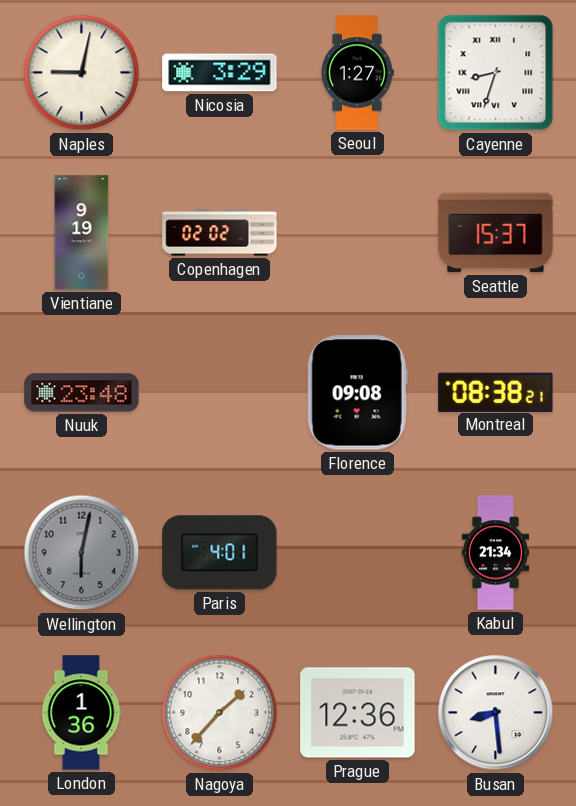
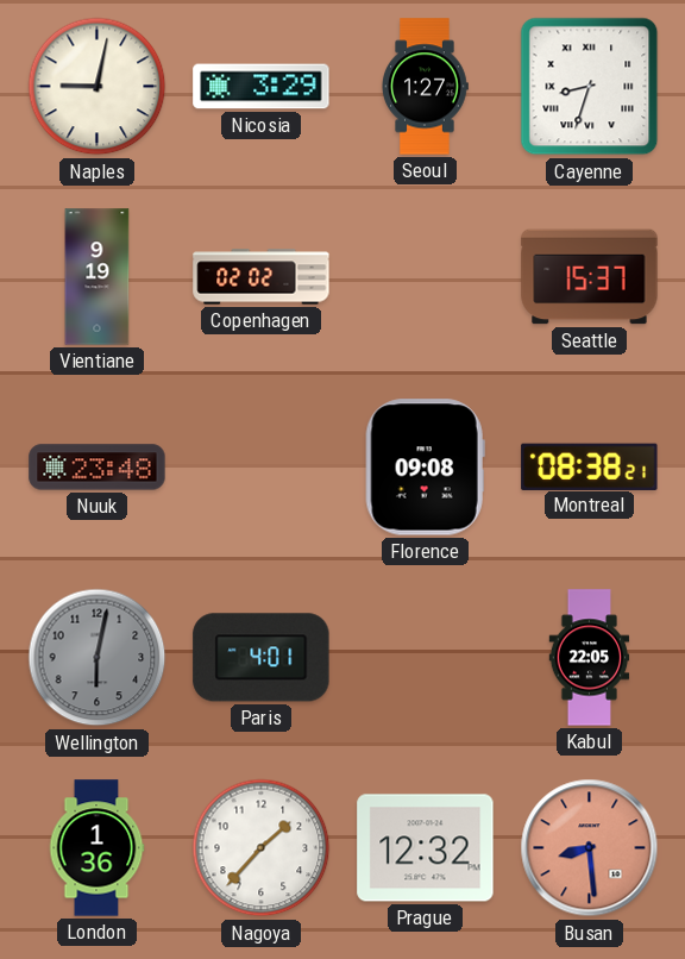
Kabul: 21:34 -> 22:05
Prague: 12:36 -> 12:32
Busan dial: white -> salmon
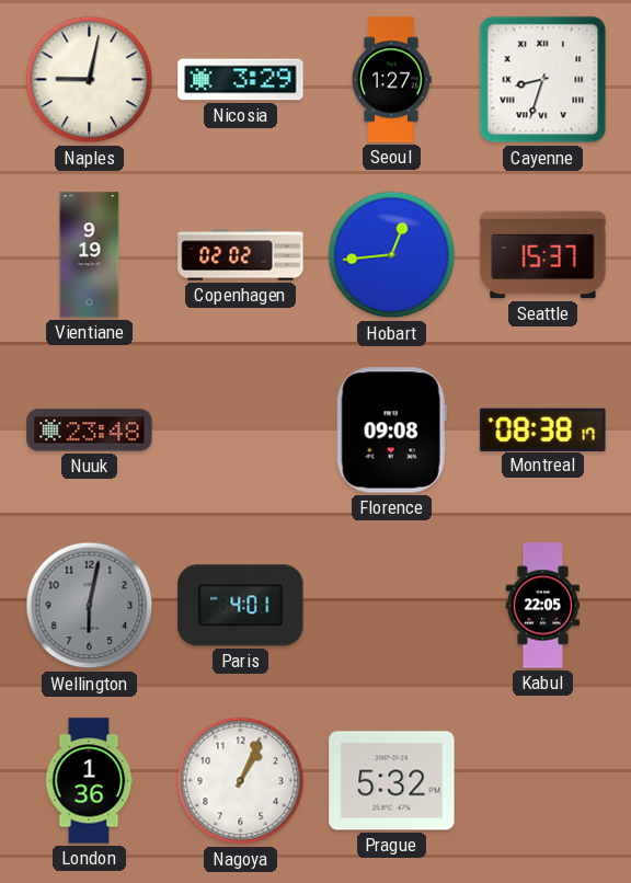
Hobart: none -> 12:44
Montreal: 08:38:21 -> 08:38:17
Nagoya: 1:37 -> 1:04
Prague: 12:32 -> 5:32
Busan: 8:29 -> none
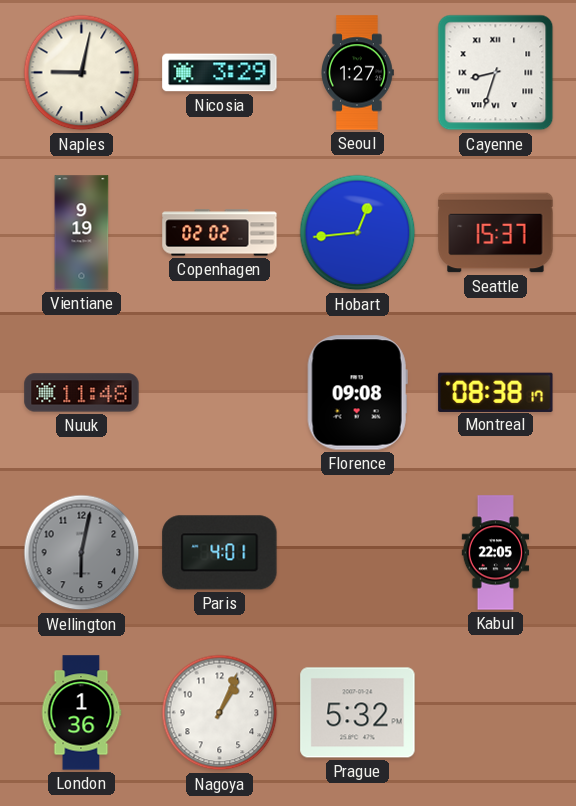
Nuuk: 23:48 -> 11:48
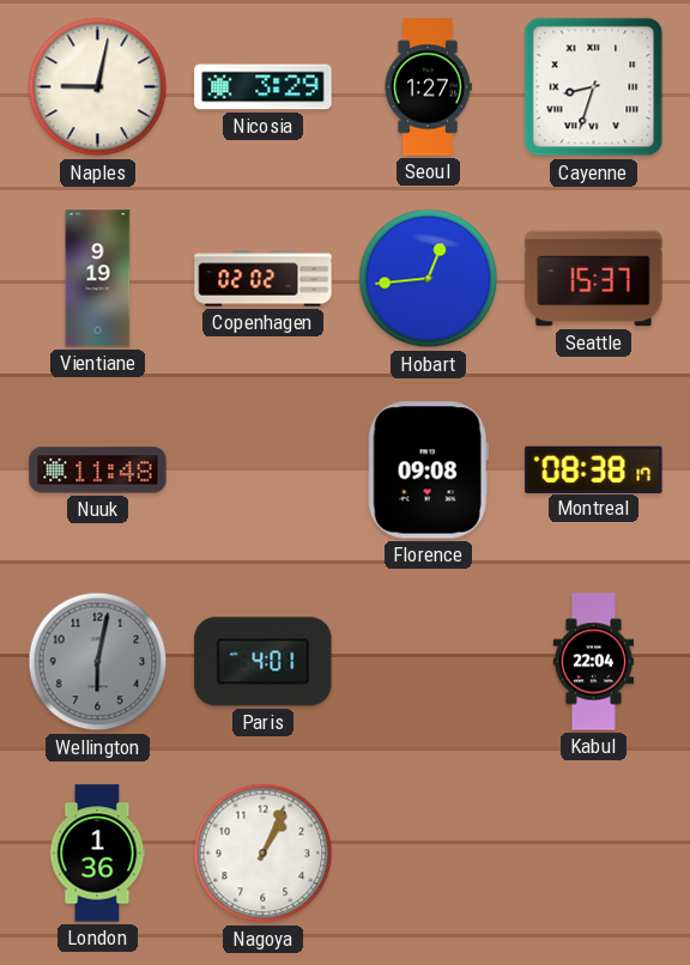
Kabul: 22:05 -> 22:04
Prague: 5:32 -> none
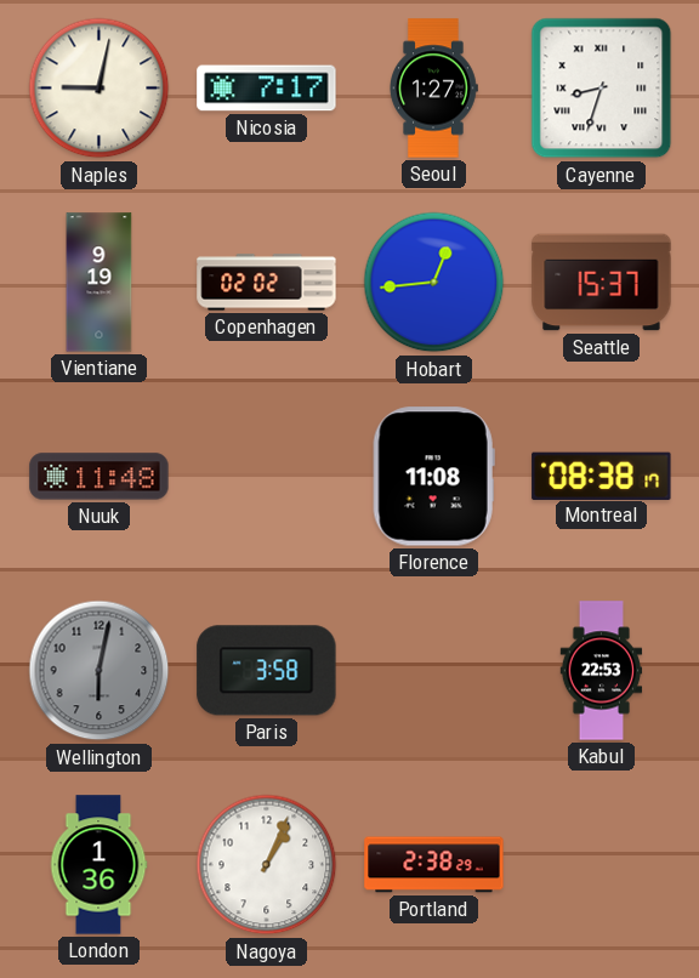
Nicosia: 3:29 -> 7:17
Florence: 09:08 -> 11:08
Paris: 4:01 -> 3:58
Kabul: 22:04 -> 22:53
Portland: none -> 2:38
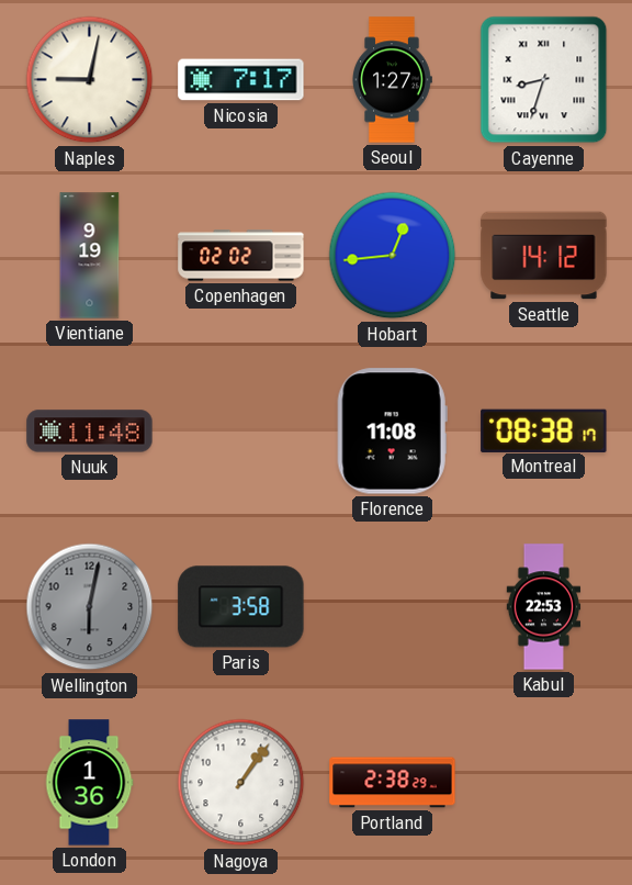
Seattle: 15:37 -> 14:12
Nagoya: 1:04 -> 1:06
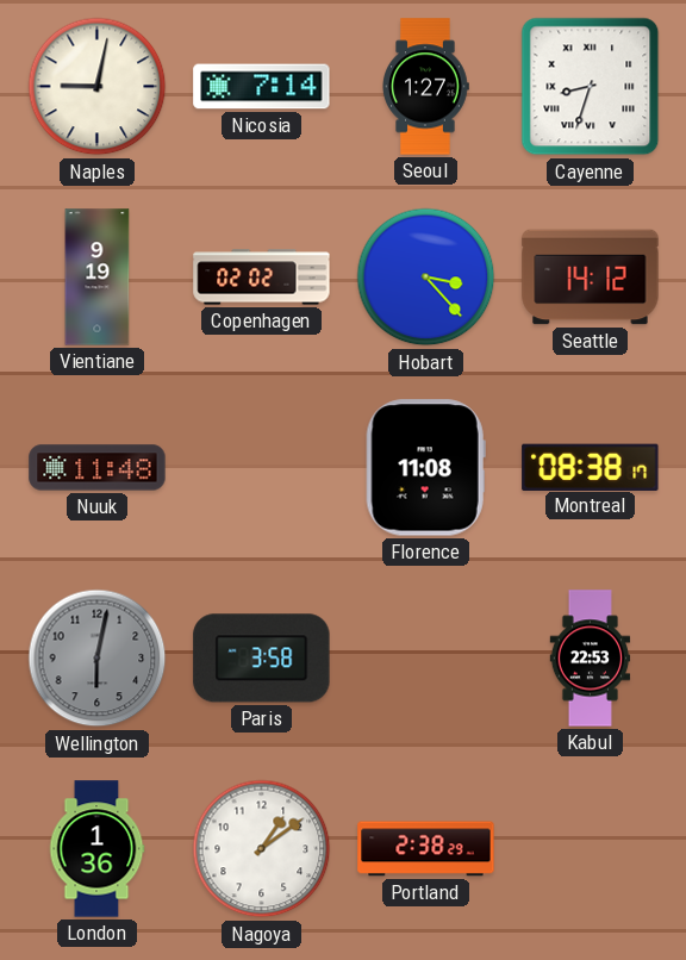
Nicosia: 7:17 -> 7:14
Hobart: 12:44 -> 3:23
Nagoya: 1:06 -> 1:09
